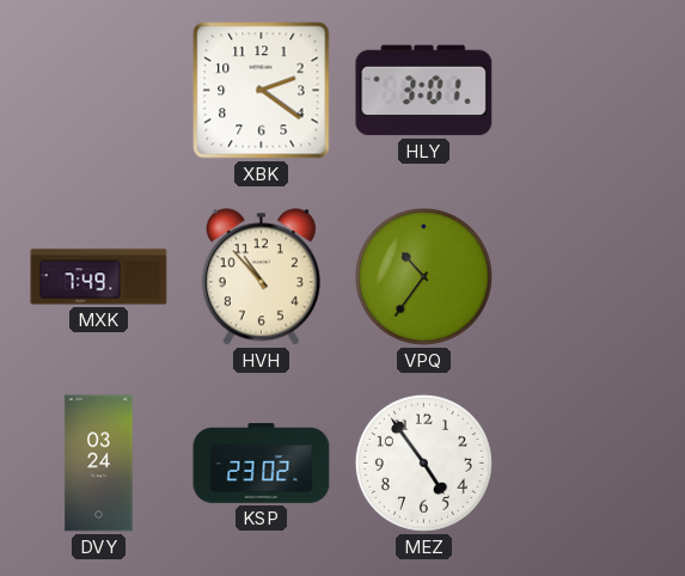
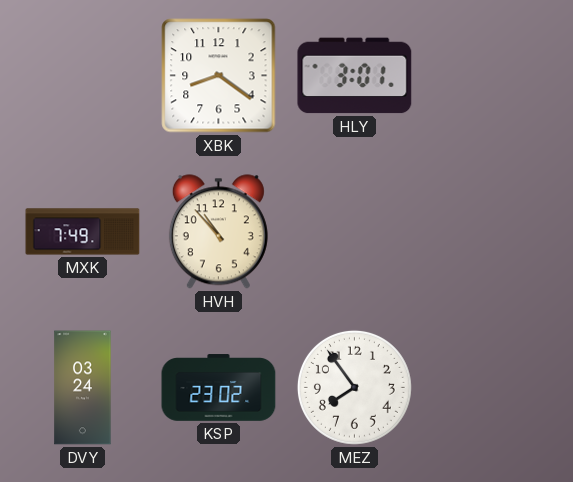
XBK: 2:21 -> 8:21
VPQ: 10:36 -> none
MEZ: 4:54 -> 7:54
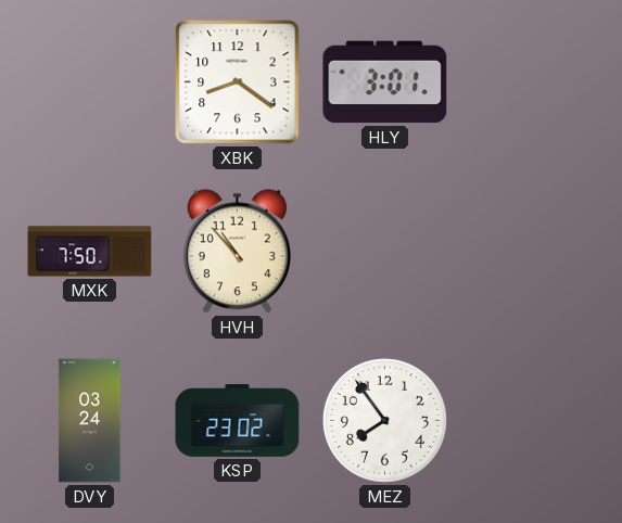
MXK: 7:49 -> 7:50
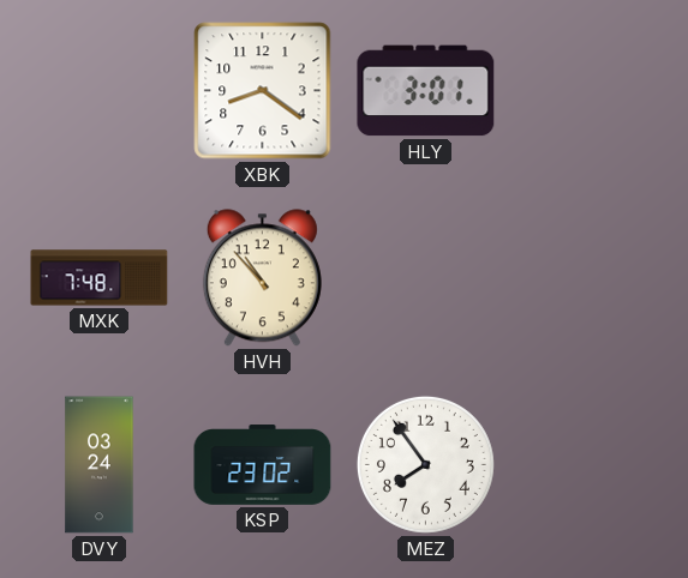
MXK: 7:50 -> 7:48
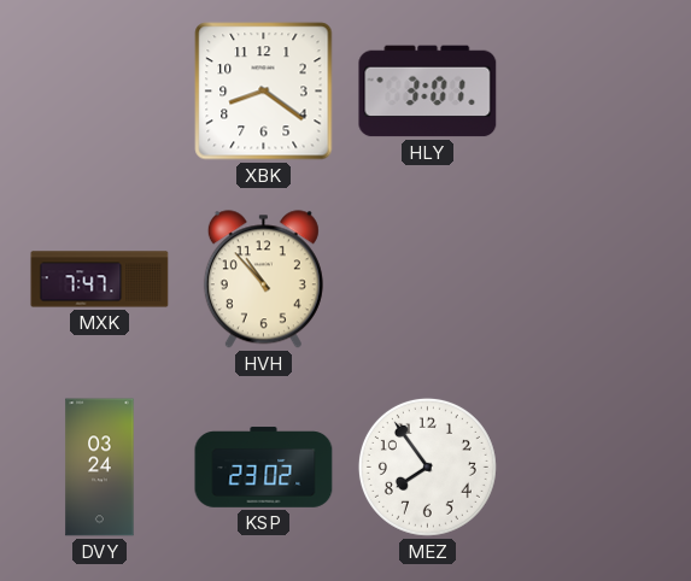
MXK: 7:48 -> 7:47
